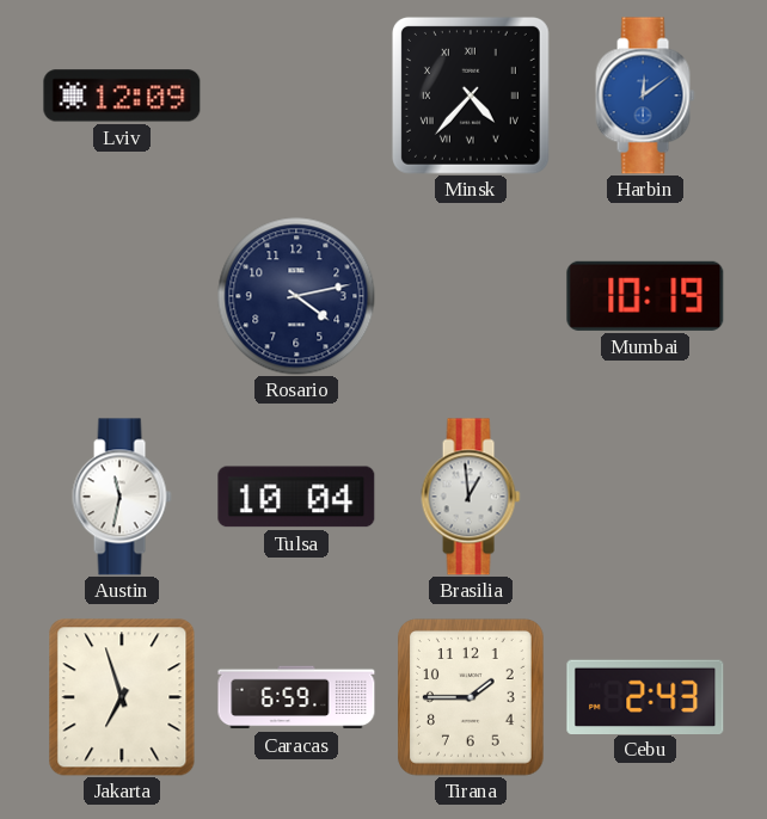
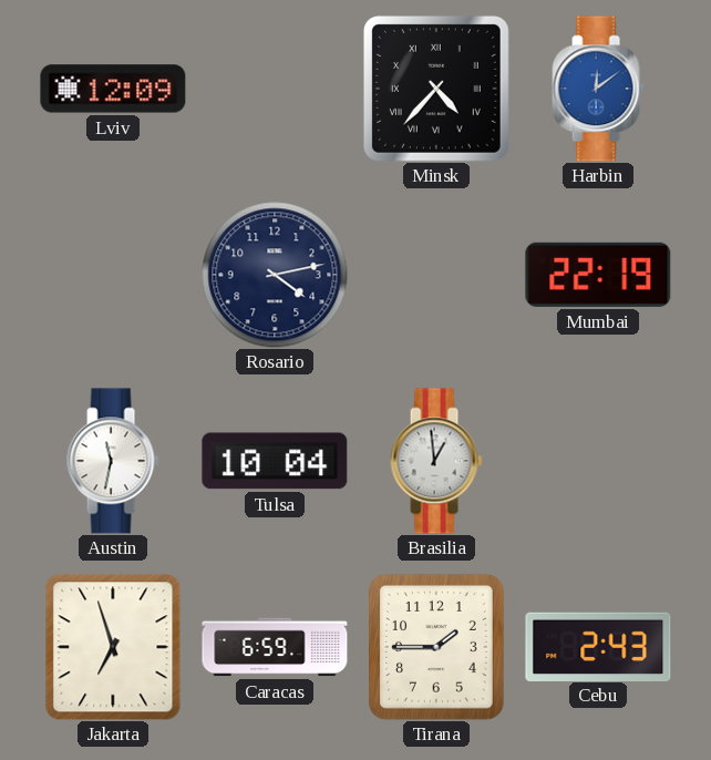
Mumbai: 10:19 -> 22:19
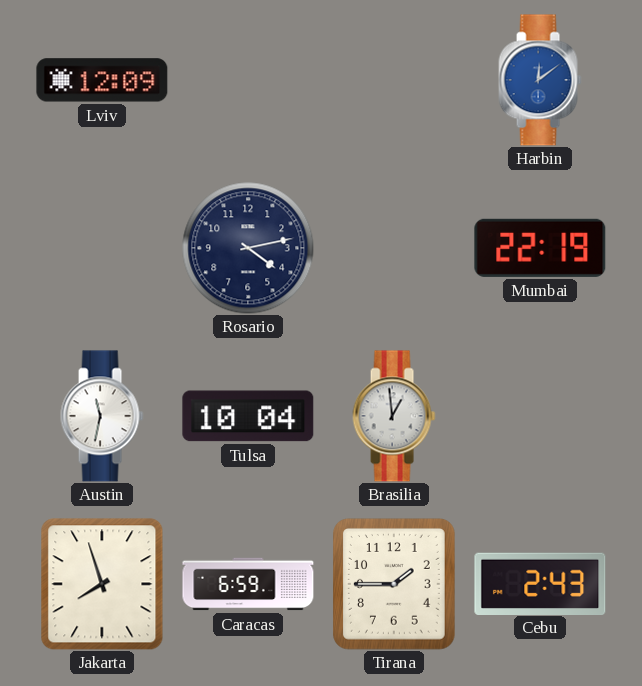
Minsk: 4:37 -> none
Jakarta: 6:57 -> 7:57
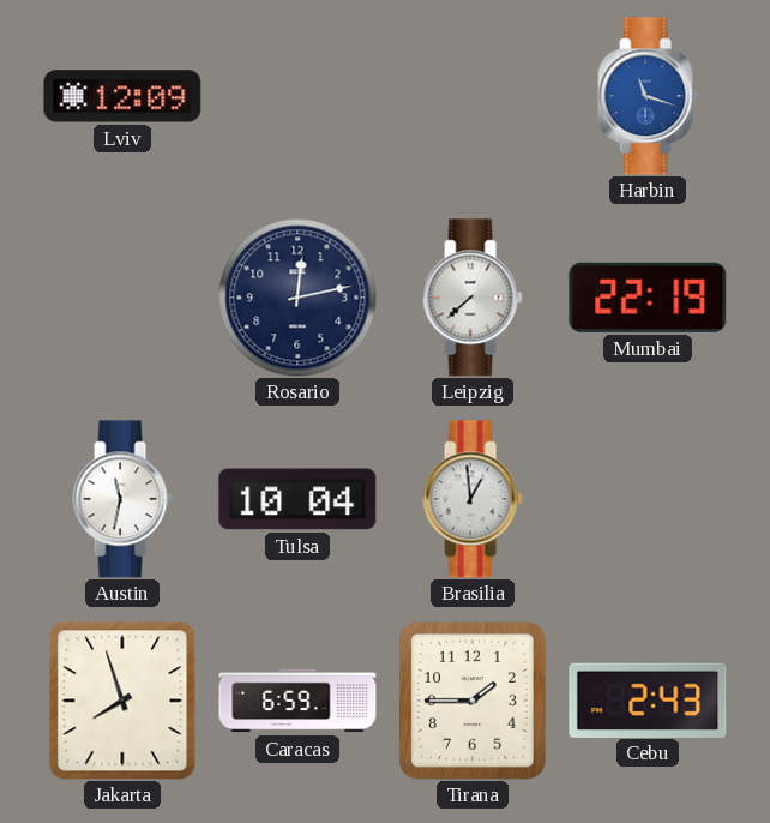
Harbin: 12:09 -> 11:18
Rosario: 4:13 -> 12:13
Leipzig: none -> 7:38
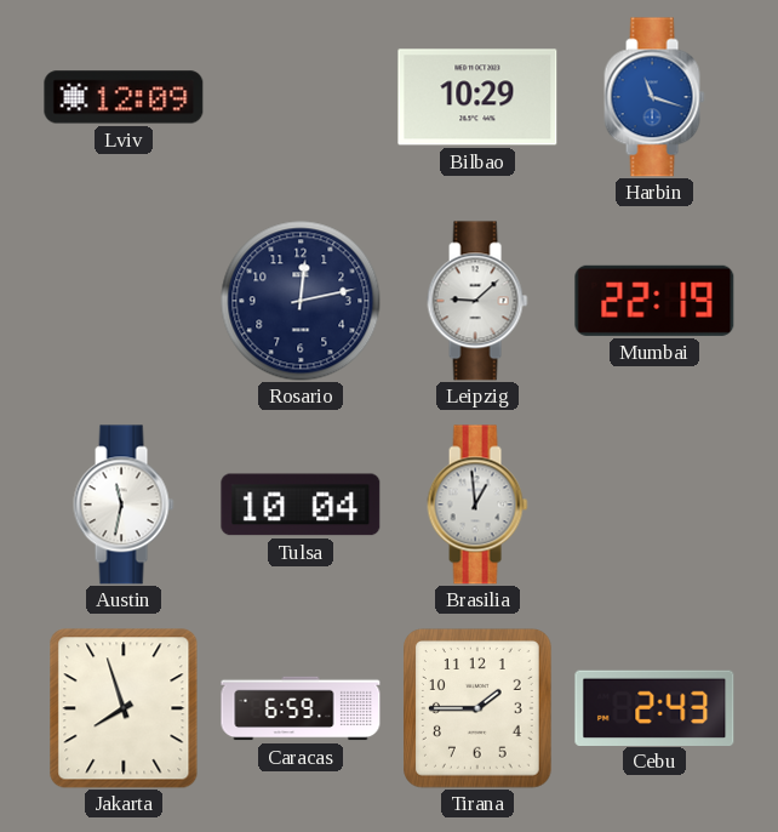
Bilbao: none -> 10:29
Leipzig: 7:38 -> 9:08
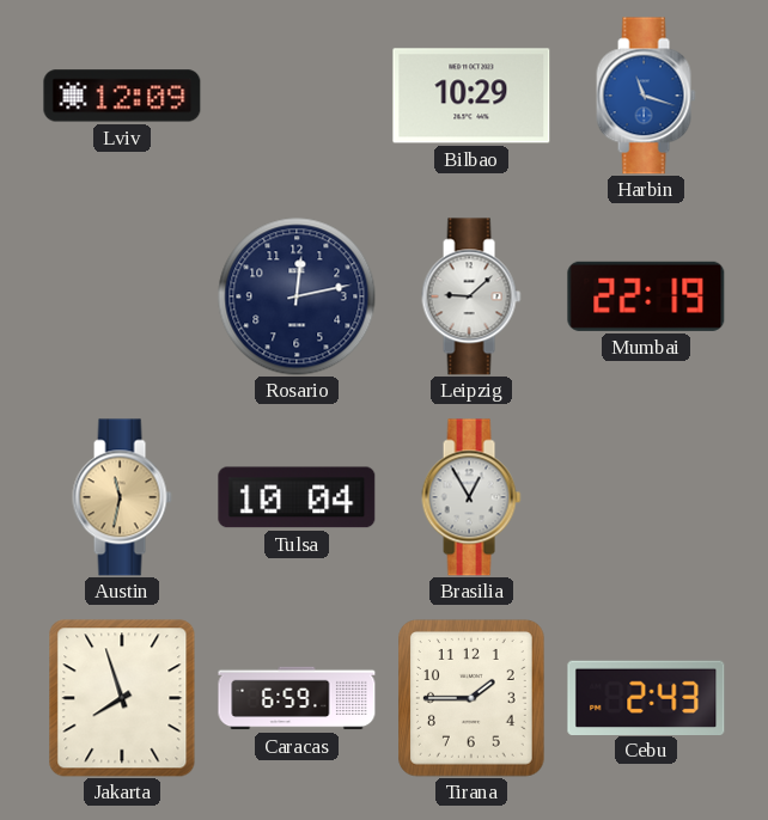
Austin dial: white -> champagne
Brasilia: 12:59 -> 12:55
